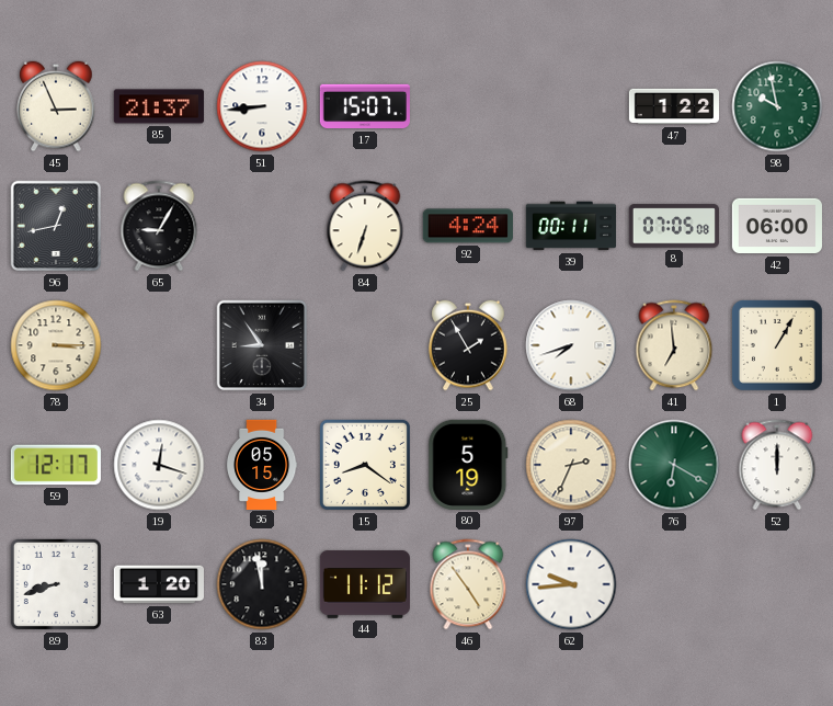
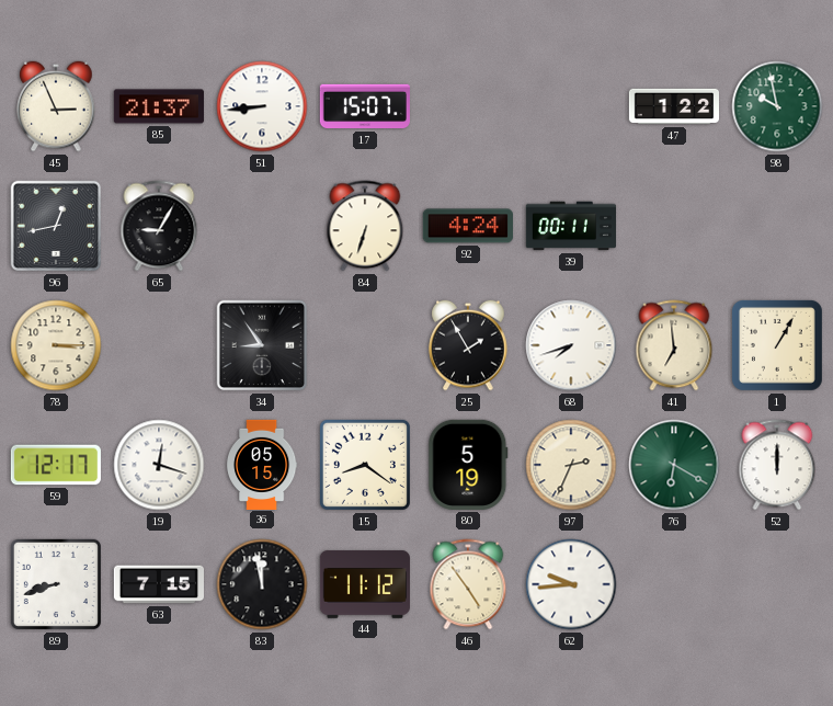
8: 07:05 -> none
42: 06:00 -> none
63: 1:20 -> 7:15
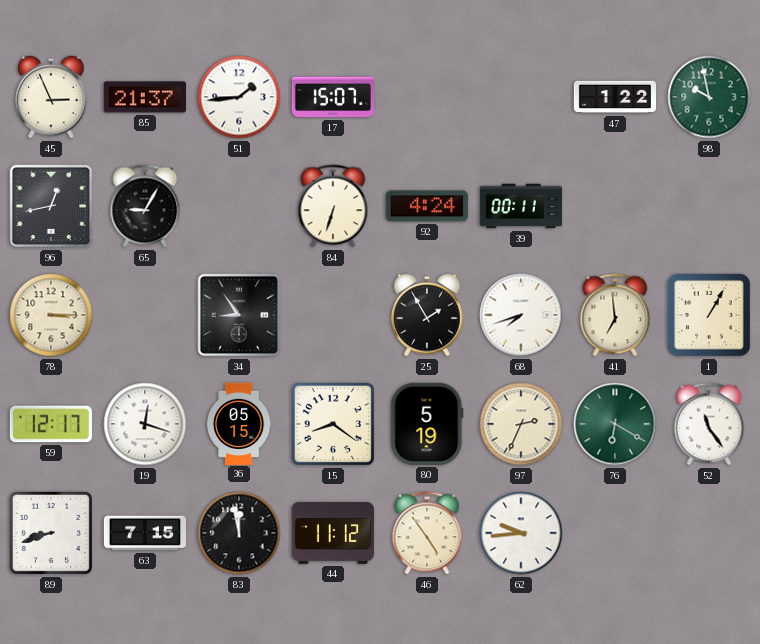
51: 8:44 -> 1:44
52: 12:00 -> 11:24
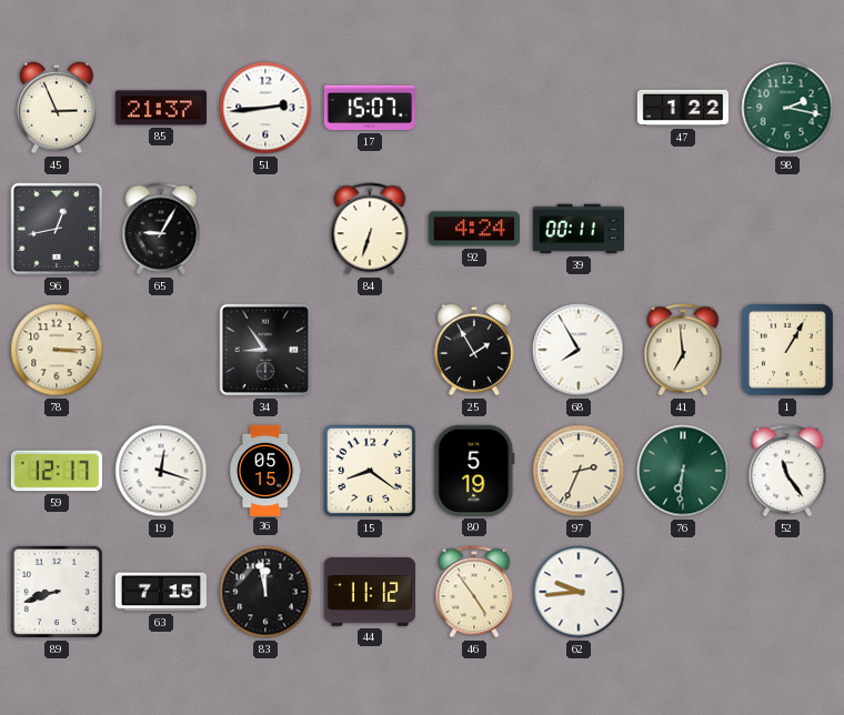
51: 1:44 -> 2:44
98: 9:58 -> 2:17
68: 7:42 -> 7:55
76: 6:20 -> 6:31
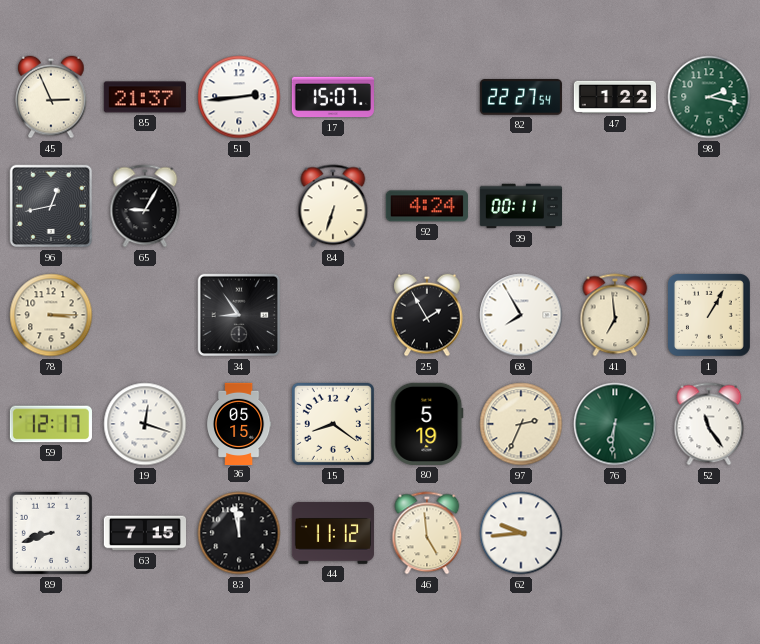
82: none -> 22:27
46: 4:54 -> 4:59
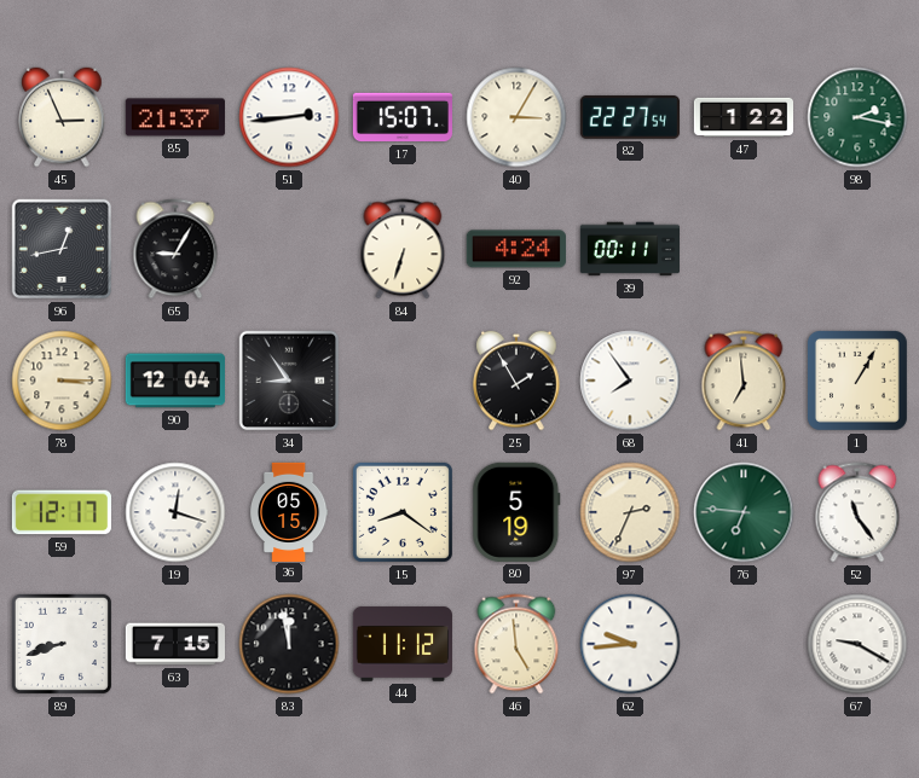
40: none -> 3:05
90: none -> 12:04
68: 7:55 -> 7:54
76: 6:31 -> 6:46
67: none -> 9:20
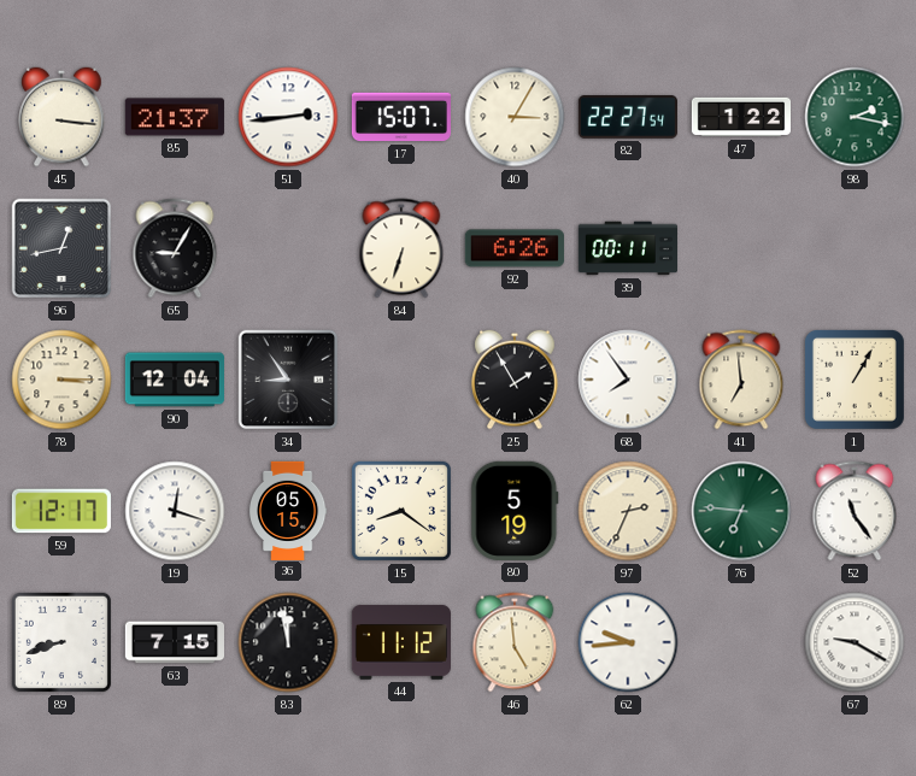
45: 2:56 -> 3:16
92: 4:24 -> 6:26
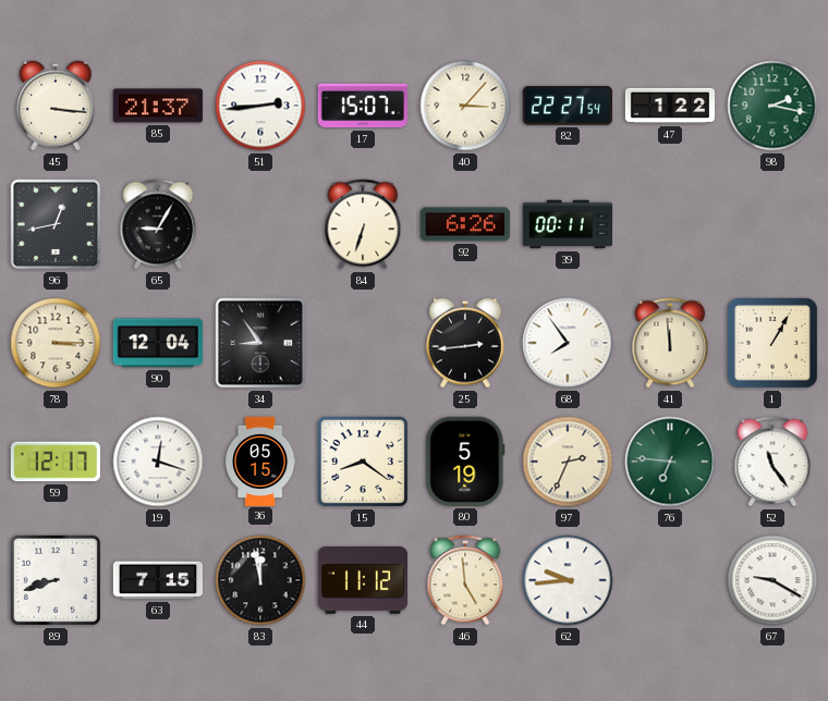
40: 3:05 -> 3:07
25: 1:55 -> 2:44
41: 6:59 -> 11:59
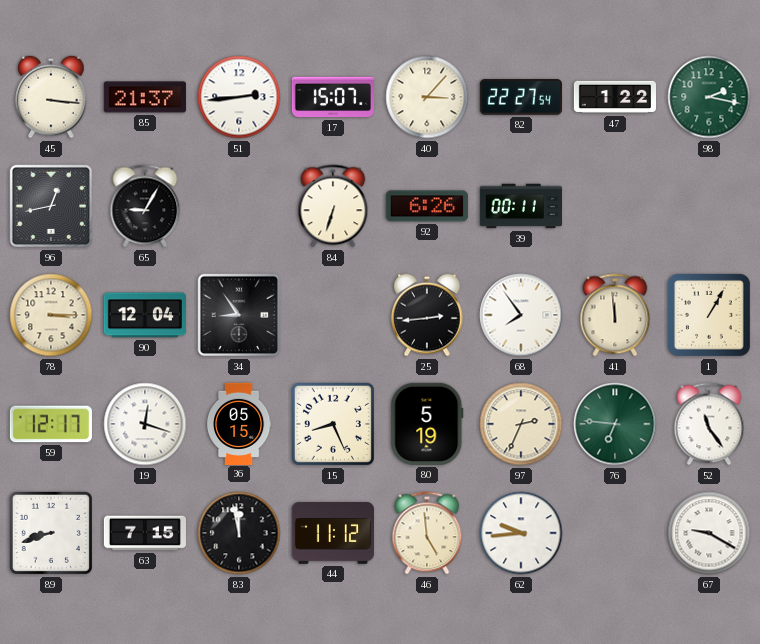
15: 8:21 -> 8:26
